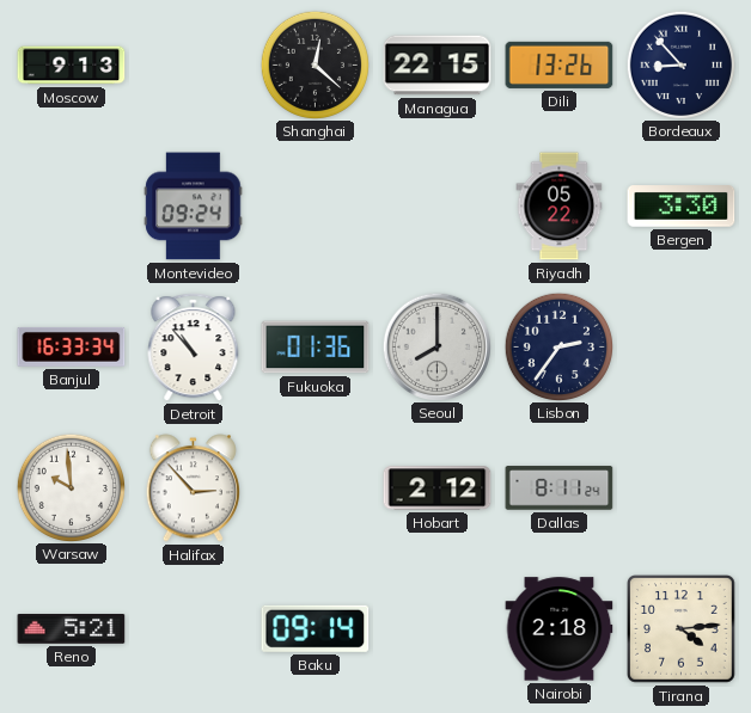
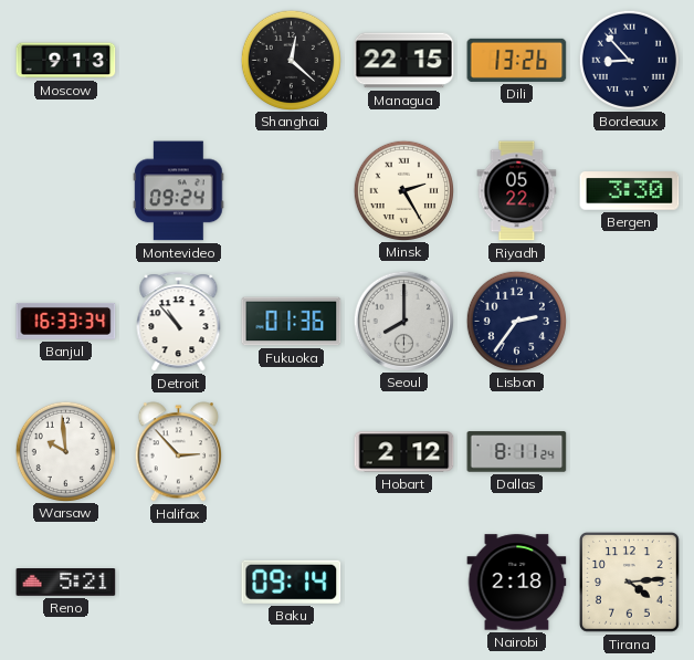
Minsk: none -> 2:25
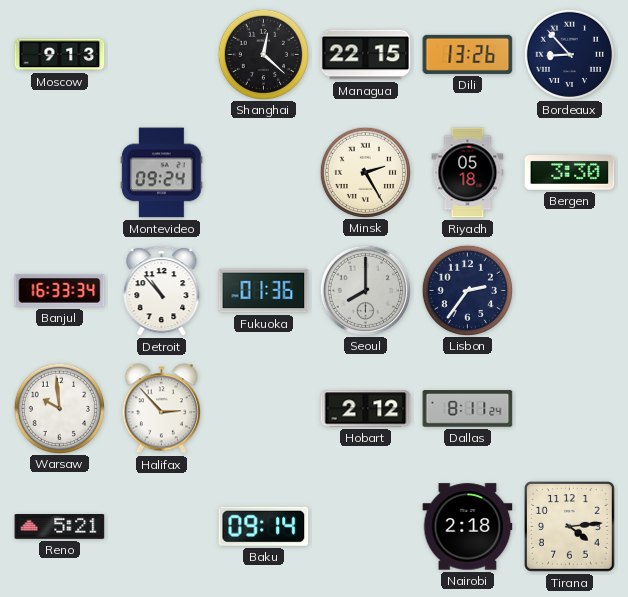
Riyadh: 05:22 -> 05:18
